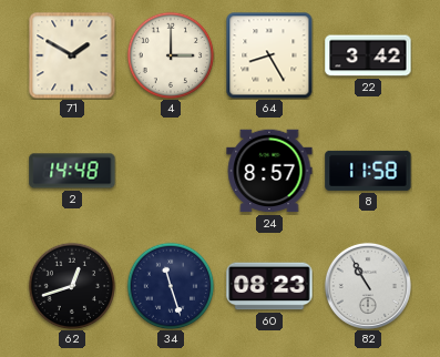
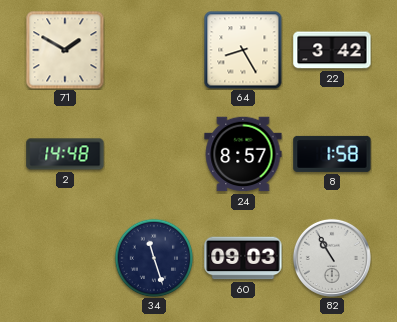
4: 3:00 -> none
8: 11:58 -> 1:58
62: 12:42 -> none
60: 08:23 -> 09:03
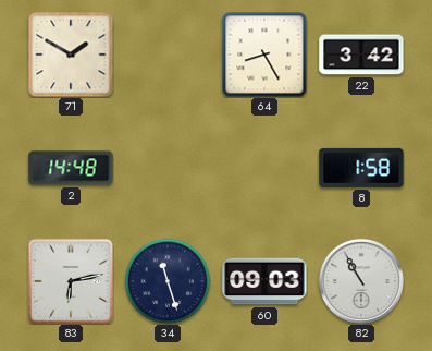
24: 8:57 -> none
83: none -> 6:13
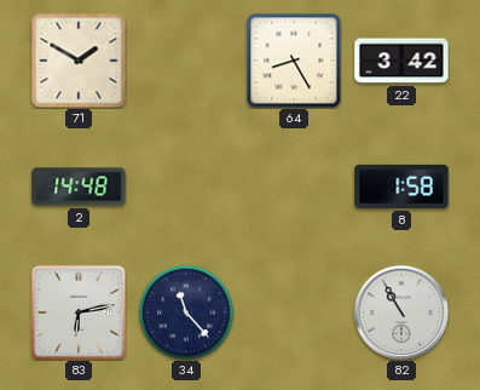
34: 11:27 -> 11:23
60: 09:03 -> none
